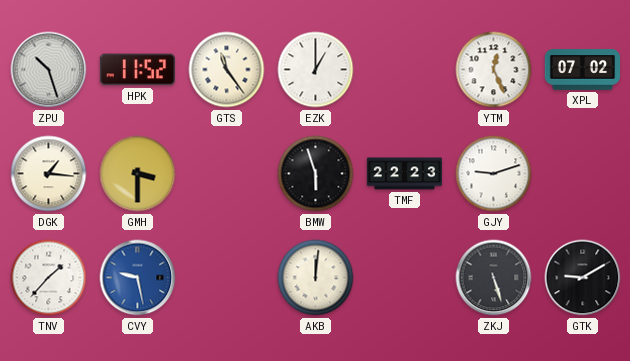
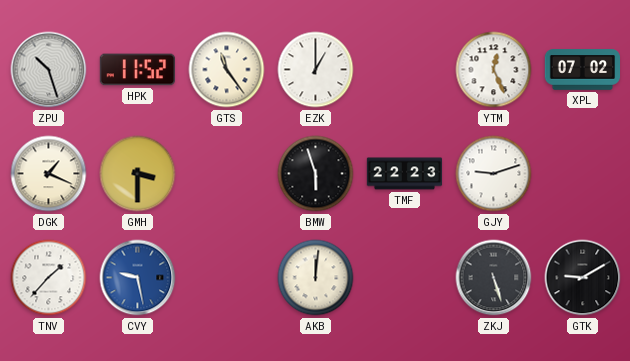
DGK: 1:16 -> 1:19
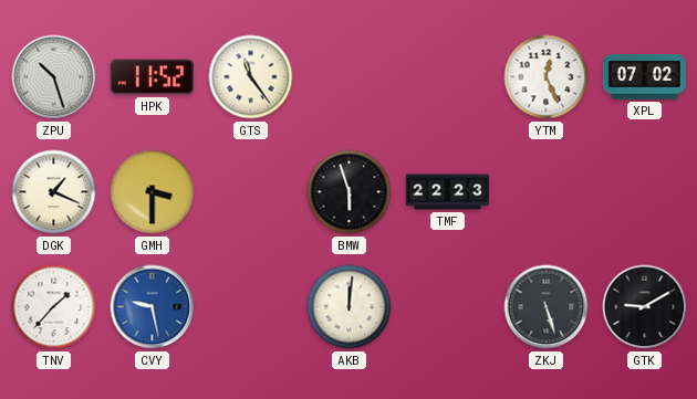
EZK: 1:00 -> none
GJY: 9:12 -> none
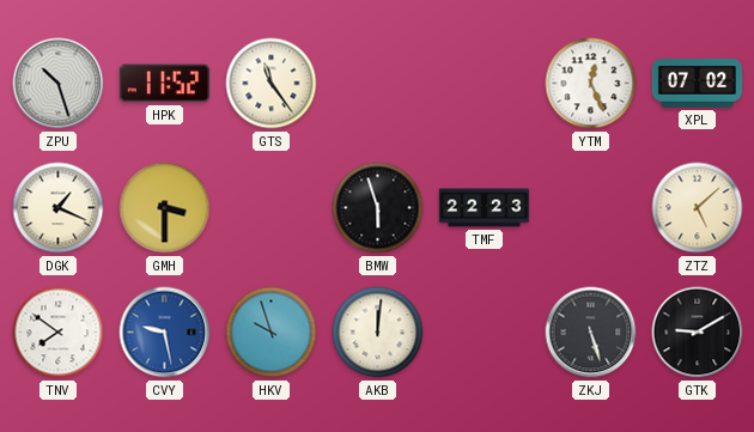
ZTZ: none -> 5:08
TNV: 1:37 -> 7:51
HKV: none -> 9:57
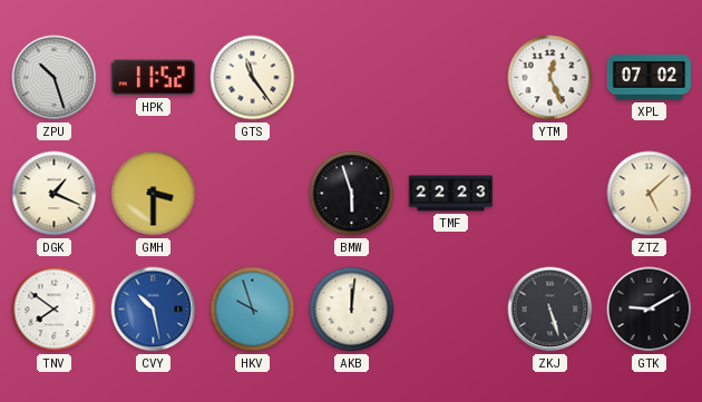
CVY: 9:28 -> 10:28
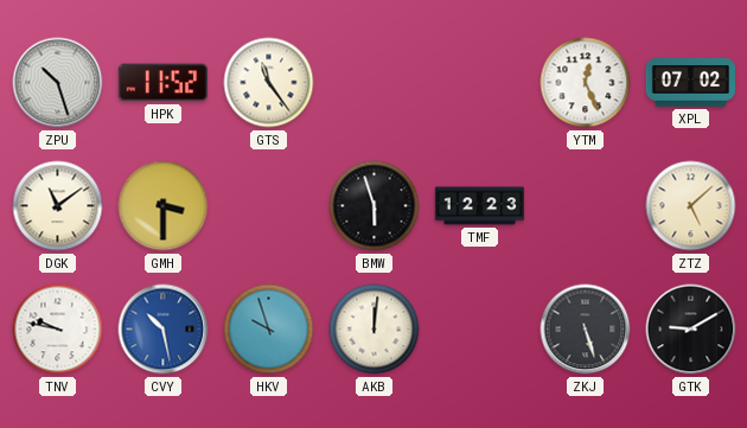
DGK: 1:19 -> 11:09
TMF: 22:23 -> 12:23
TNV: 7:51 -> 9:47
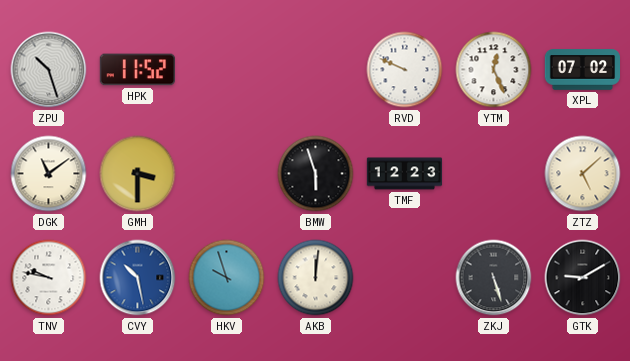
GTS: 11:24 -> none
RVD: none -> 9:49
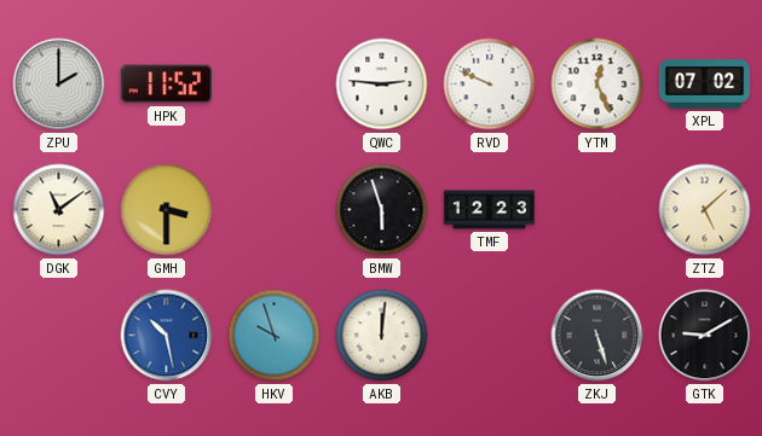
ZPU: 10:27 -> 2:00
QWC: none -> 2:46
TNV: 9:47 -> none
